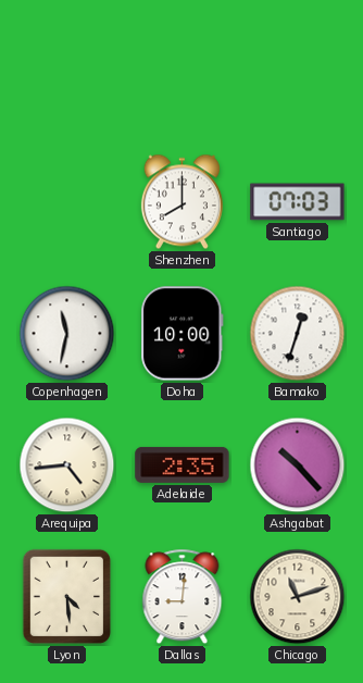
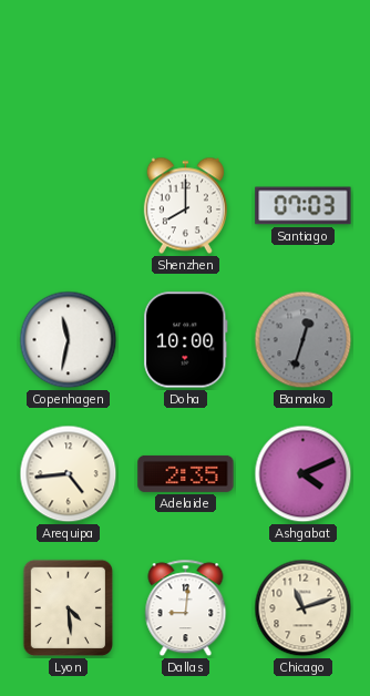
Bamako dial: white -> grey
Ashgabat: 10:23 -> 4:11
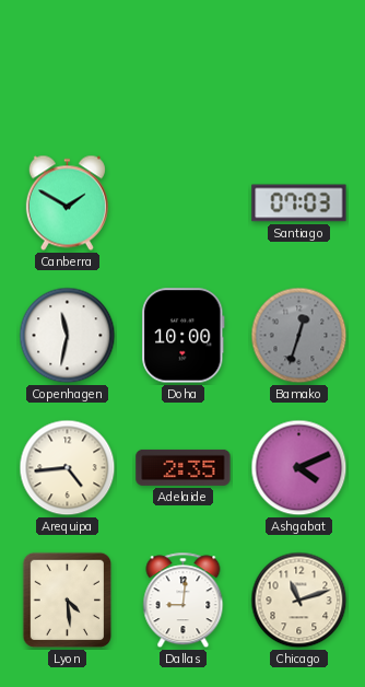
Canberra: none -> 1:50
Shenzhen: 8:00 -> none
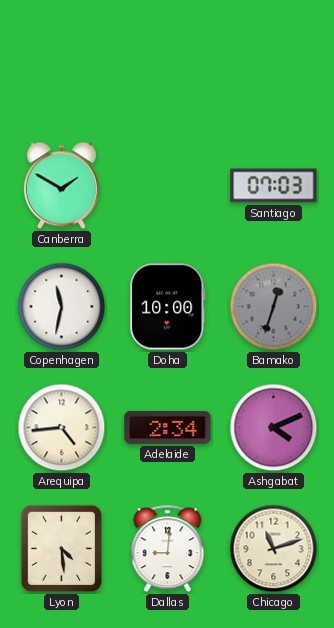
Adelaide: 2:35 -> 2:34
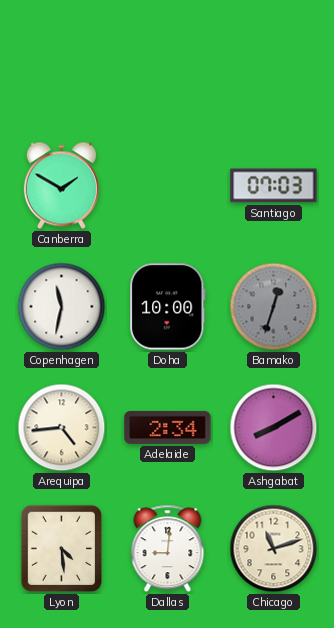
Ashgabat: 4:11 -> 8:10
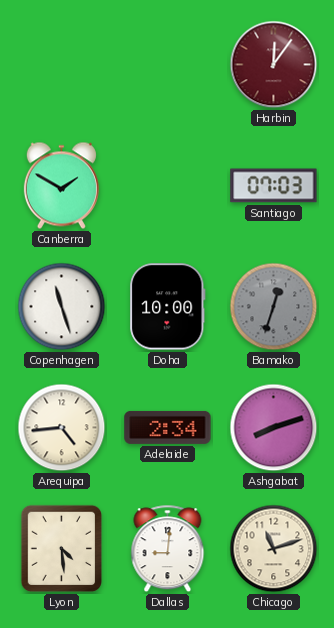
Harbin: none -> 12:06
Copenhagen: 11:32 -> 11:27
Ashgabat: 8:10 -> 8:12
